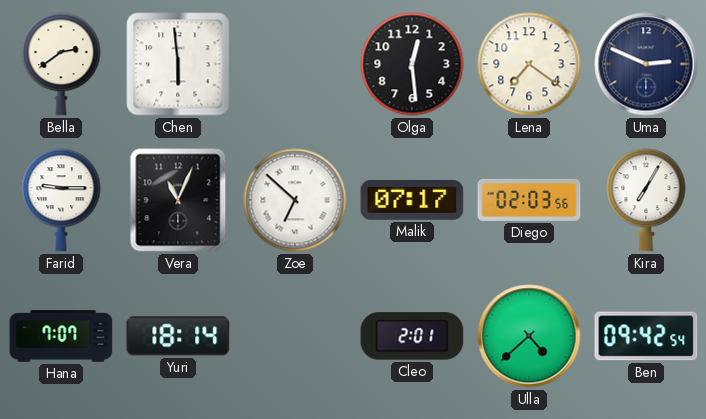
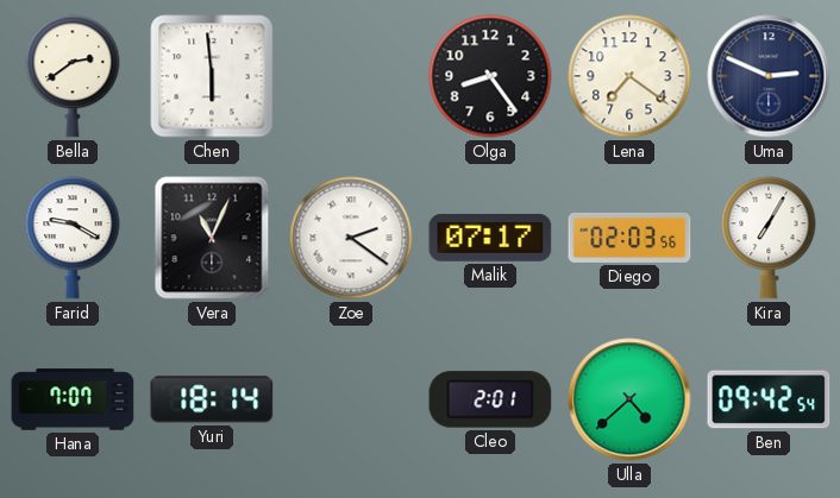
Olga: 12:29 -> 8:24
Farid: 9:15 -> 9:20
Zoe: 6:52 -> 2:21
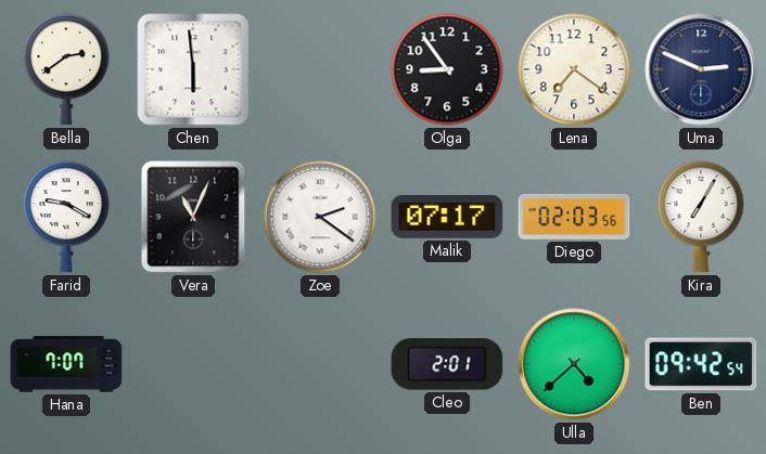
Olga: 8:24 -> 8:54
Yuri: 18:14 -> none
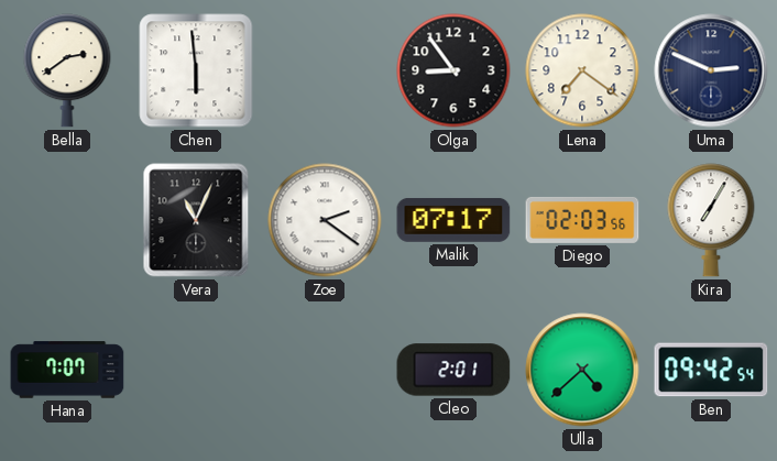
Farid: 9:20 -> none
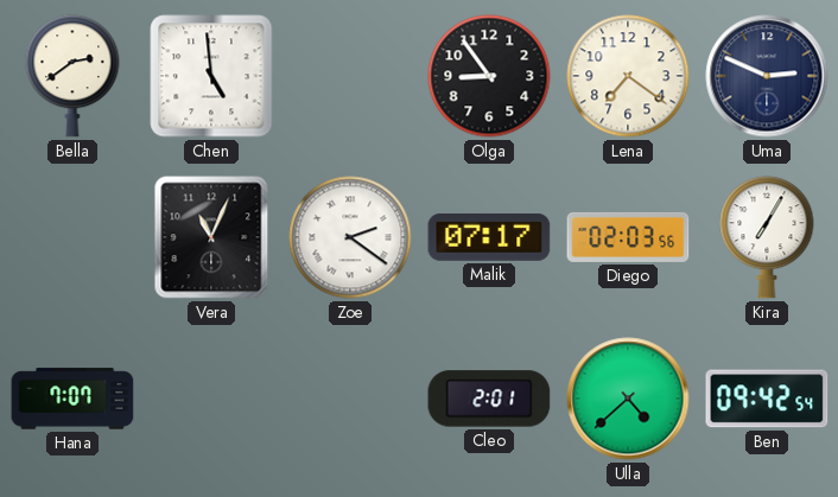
Chen: 5:59 -> 4:59
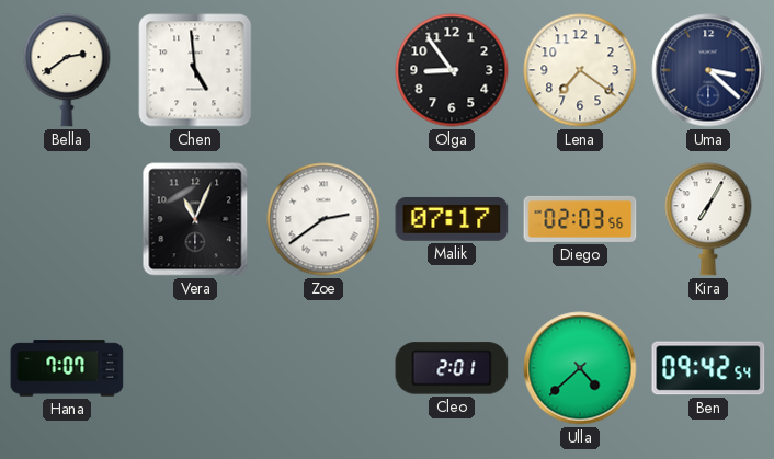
Uma: 2:49 -> 3:22
Zoe: 2:21 -> 2:39
